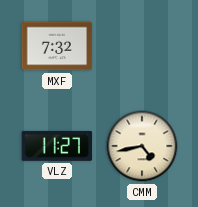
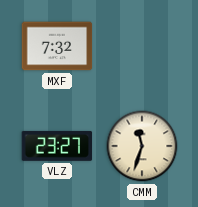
VLZ: 11:27 -> 23:27
CMM: 4:43 -> 11:33
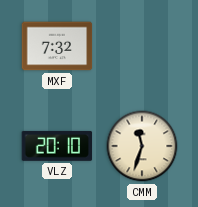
VLZ: 23:27 -> 20:10
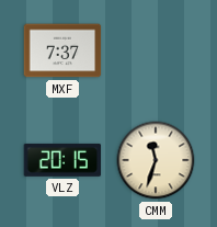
MXF: 7:32 -> 7:37
VLZ: 20:10 -> 20:15
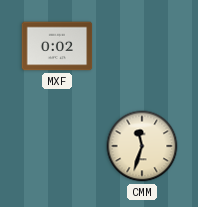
MXF: 7:37 -> 0:02
VLZ: 20:15 -> none
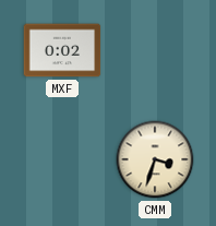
CMM: 11:33 -> 3:33
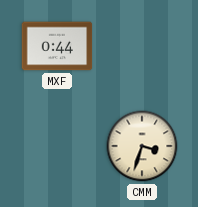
MXF: 0:02 -> 0:44
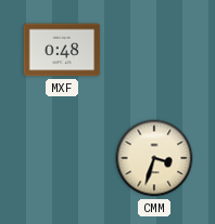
MXF: 0:44 -> 0:48
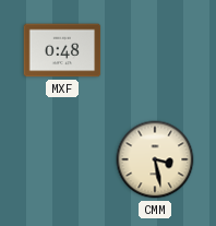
CMM: 3:33 -> 3:28
